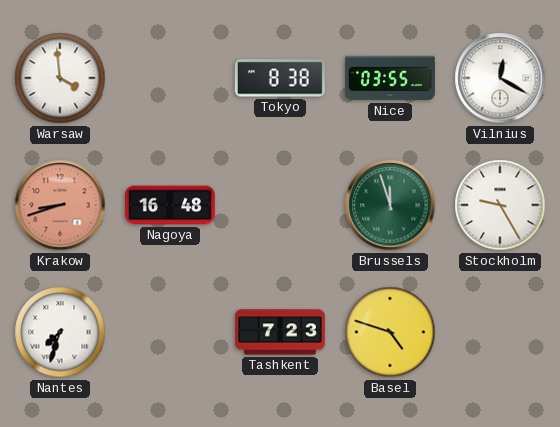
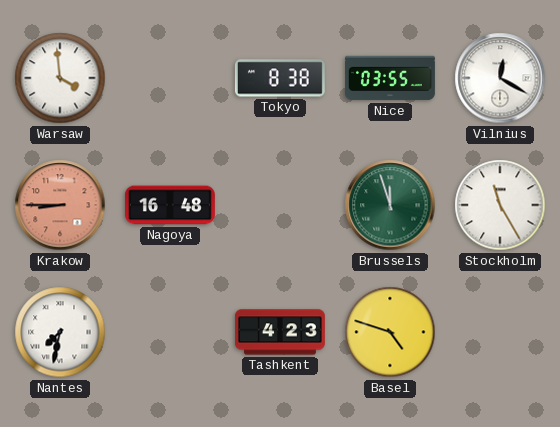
Krakow: 8:42 -> 8:45
Stockholm: 9:25 -> 11:25
Nantes: 7:33 -> 7:32
Tashkent: 7:23 -> 4:23
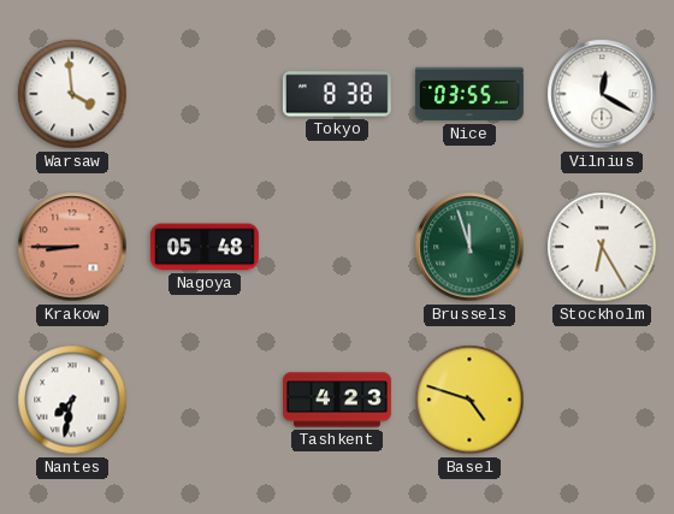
Nagoya: 16:48 -> 05:48
Stockholm: 11:25 -> 6:25
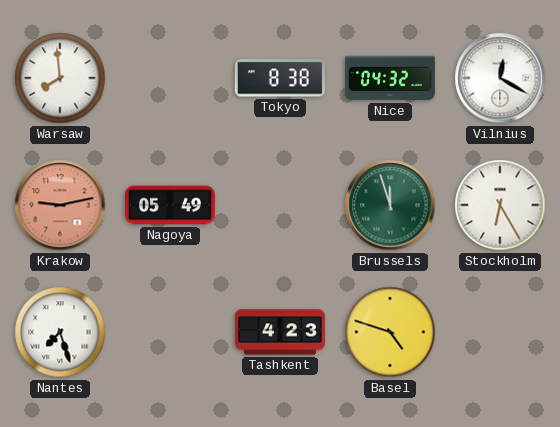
Warsaw: 3:59 -> 7:59
Nice: 03:55 -> 04:32
Krakow: 8:45 -> 9:13
Nagoya: 05:48 -> 05:49
Nantes: 7:32 -> 7:27
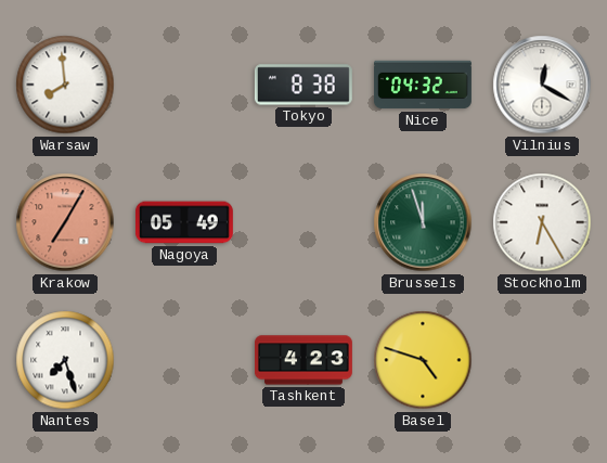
Krakow: 9:13 -> 7:05
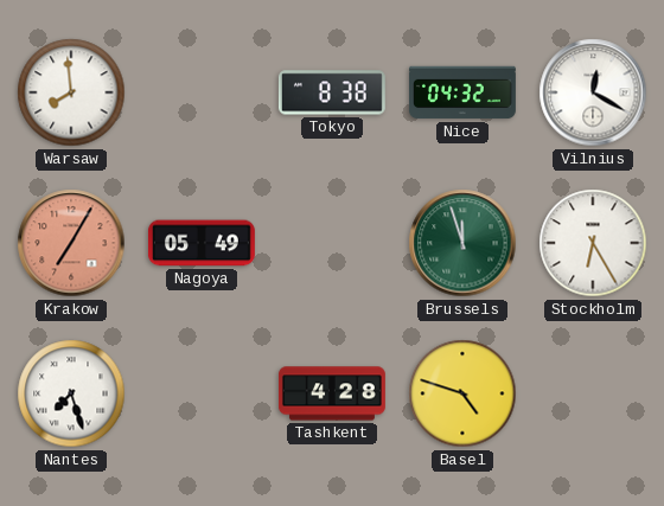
Tashkent: 4:23 -> 4:28
